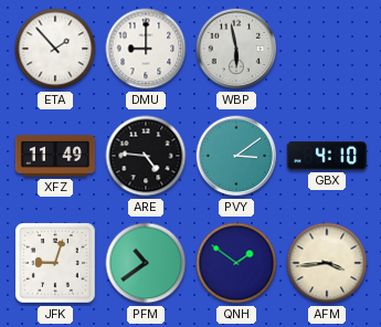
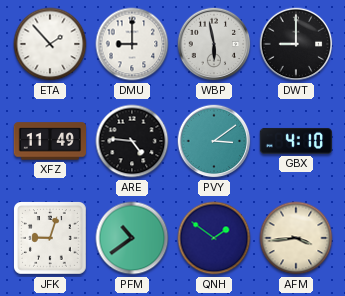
DWT: none -> 9:00
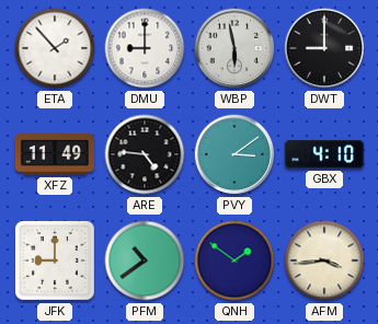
JFK: 9:03 -> 9:00
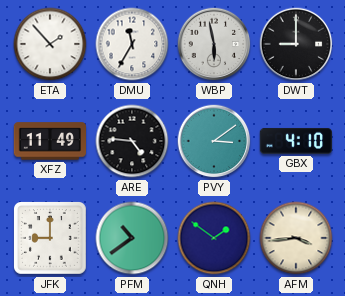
DMU: 9:00 -> 11:35
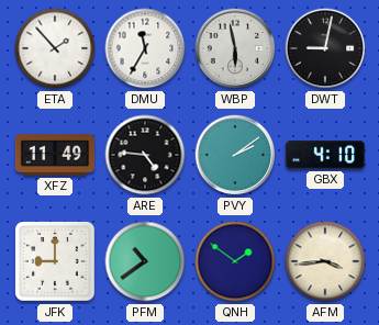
DWT: 9:00 -> 9:02
PVY: 3:09 -> 2:09
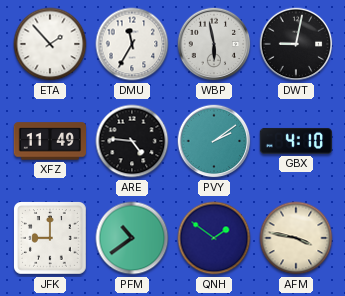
AFM: 3:44 -> 3:47
